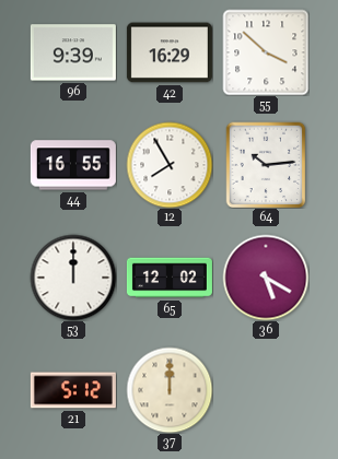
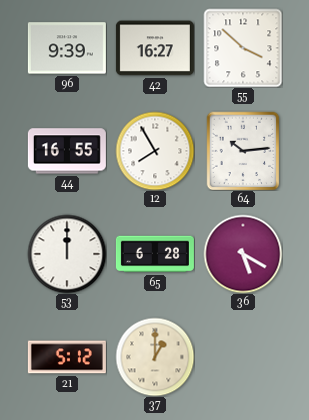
42: 16:29 -> 16:27
65: 12:02 -> 6:28
37: 12:00 -> 1:00
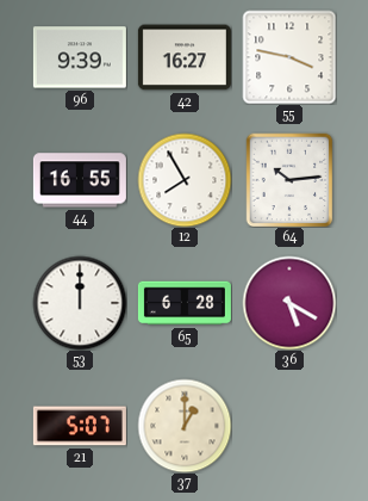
55: 3:52 -> 3:47
21: 5:12 -> 5:07
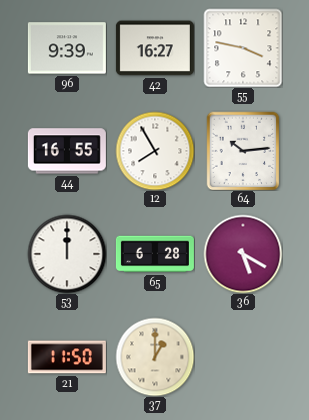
21: 5:07 -> 11:50
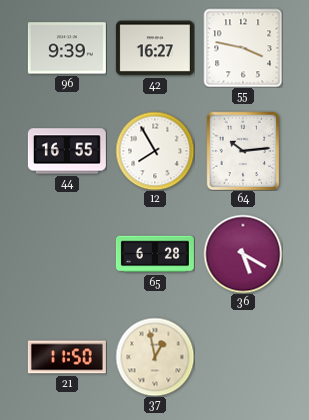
53: 12:00 -> none
37: 1:00 -> 12:58
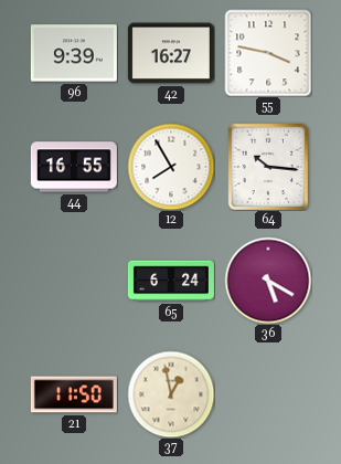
64: 10:14 -> 10:16
65: 6:28 -> 6:24
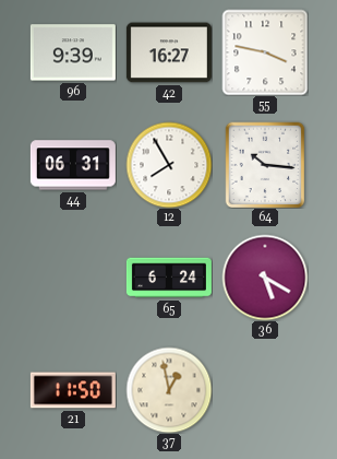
44: 16:55 -> 06:31
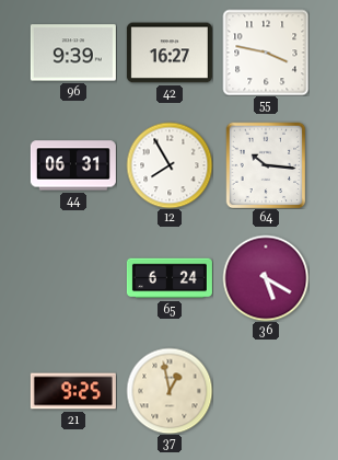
21: 11:50 -> 9:25
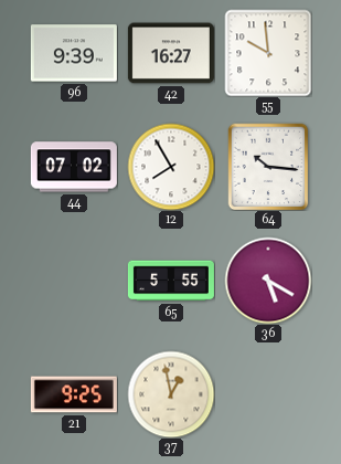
55: 3:47 -> 9:59
44: 06:31 -> 07:02
65: 6:24 -> 5:55
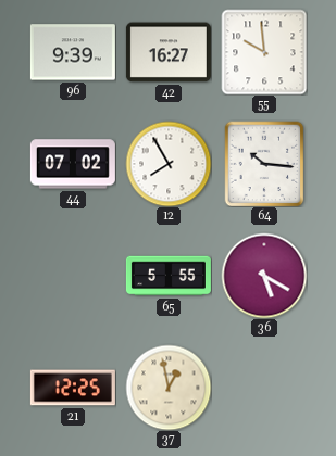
21: 9:25 -> 12:25
